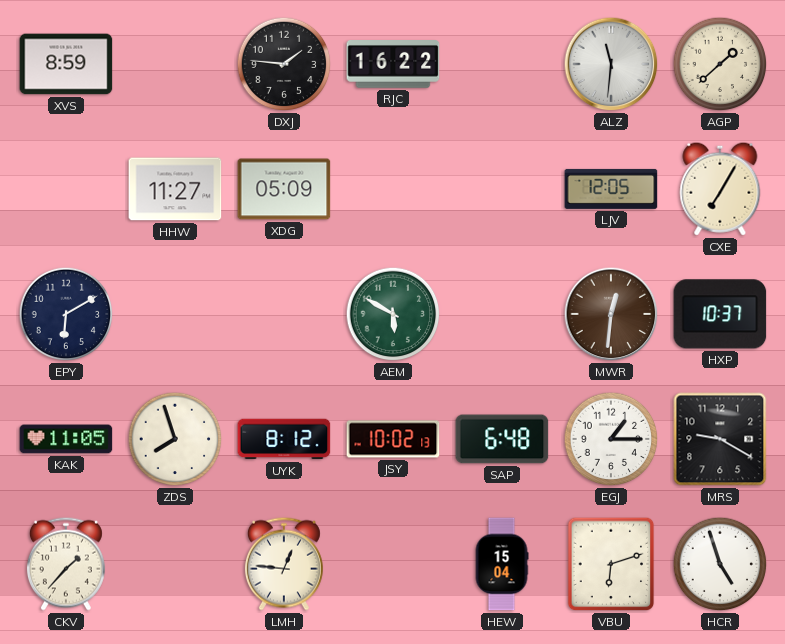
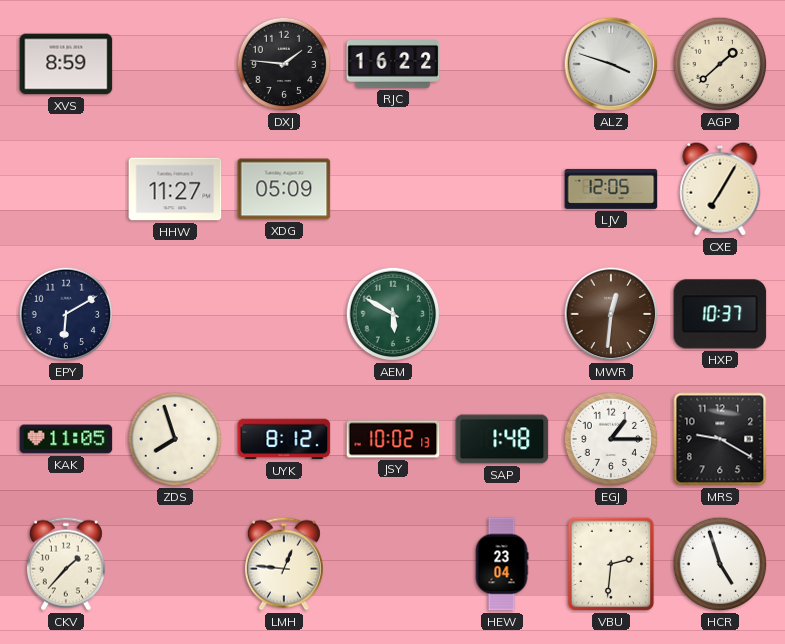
ALZ: 11:31 -> 3:48
SAP: 6:48 -> 1:48
HEW: 15:04 -> 23:04
VBU: 6:12 -> 2:31
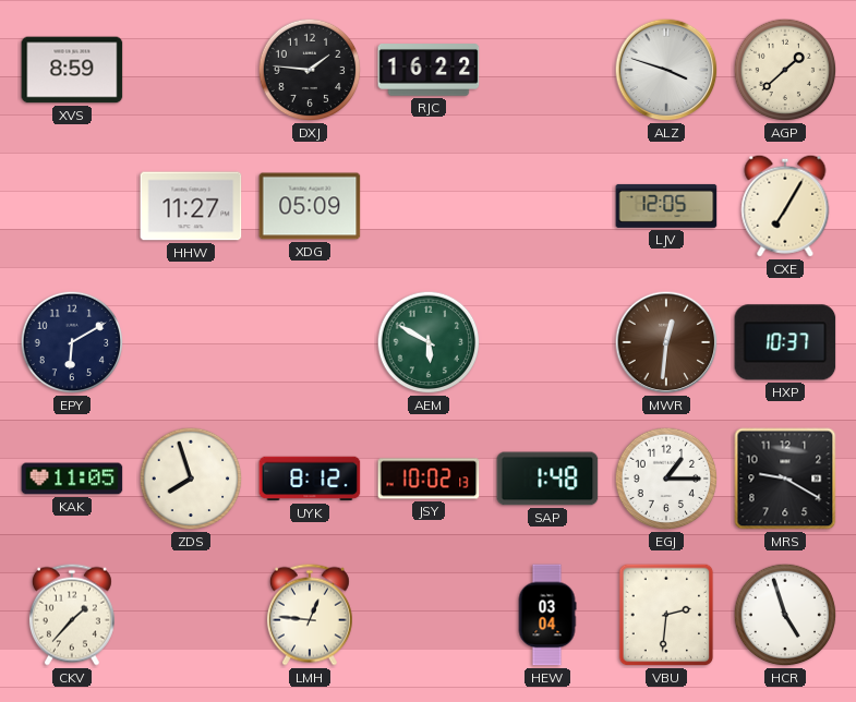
HEW: 23:04 -> 03:04
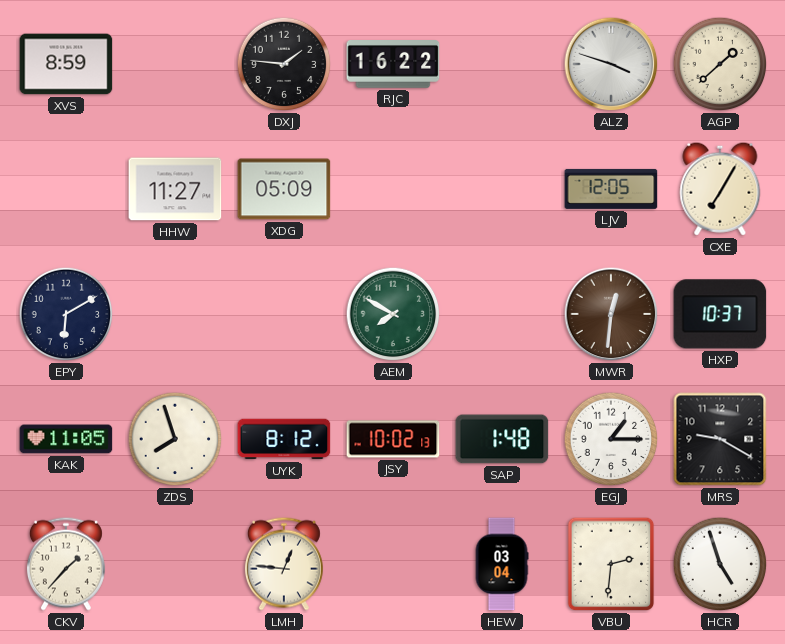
AEM: 5:50 -> 7:50
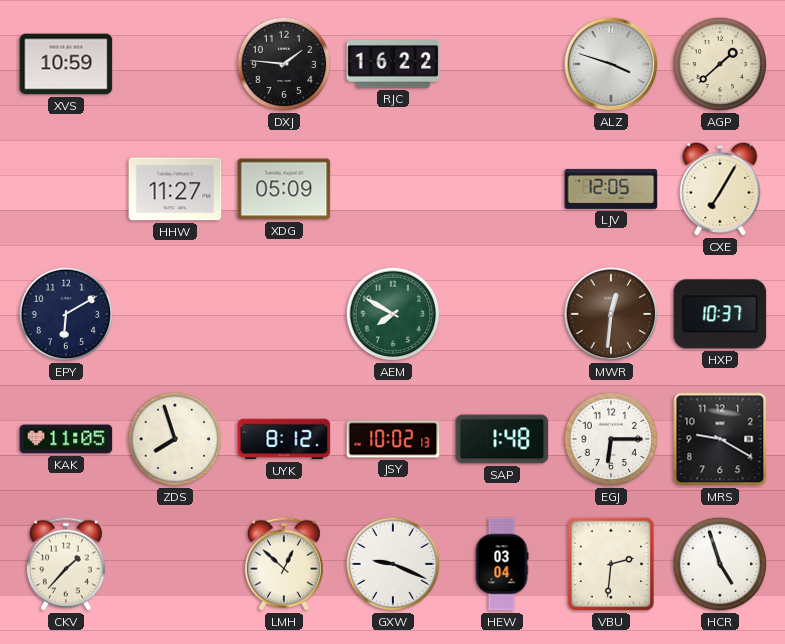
XVS: 8:59 -> 10:59
EGJ: 1:15 -> 6:15
LMH: 12:46 -> 12:52
GXW: none -> 9:19
